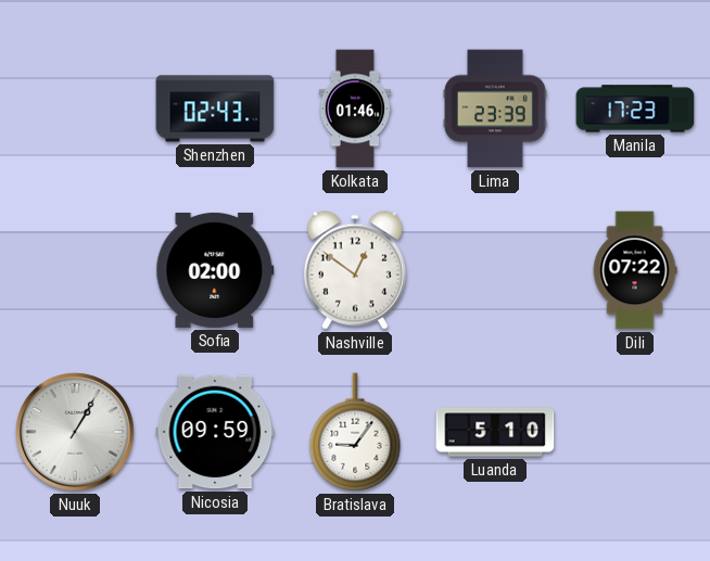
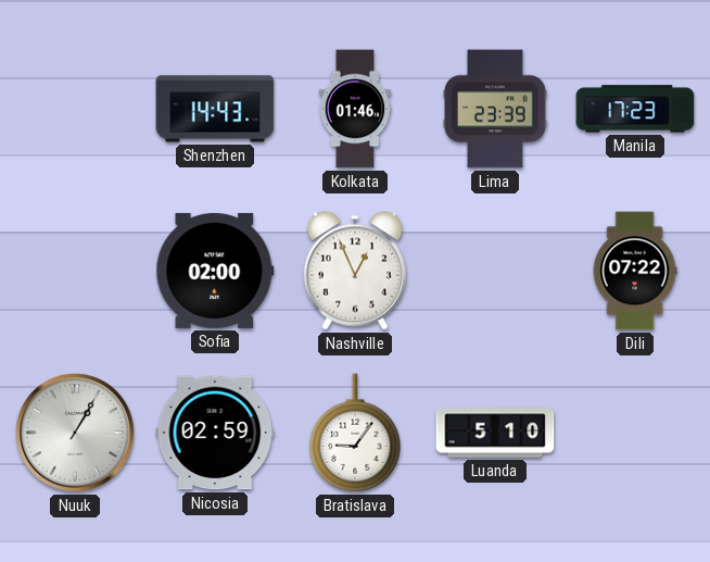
Shenzhen: 02:43 -> 14:43
Nashville: 12:51 -> 12:56
Nicosia: 09:59 -> 02:59
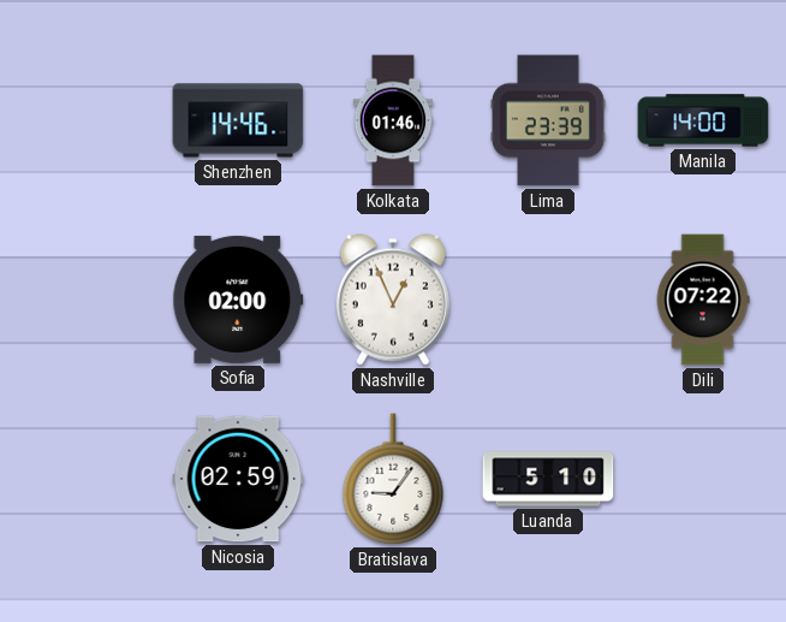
Shenzhen: 14:43 -> 14:46
Manila: 17:23 -> 14:00
Nuuk: 1:05 -> none
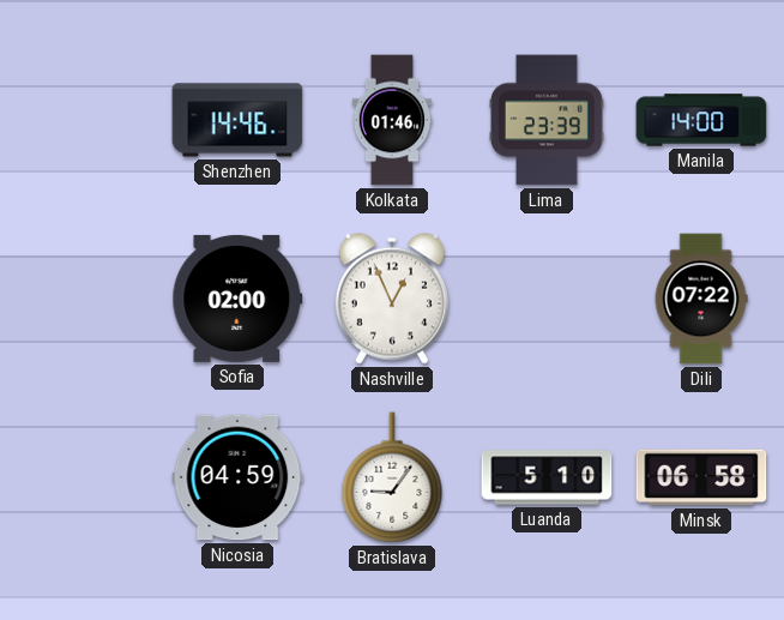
Nicosia: 02:59 -> 04:59
Minsk: none -> 06:58
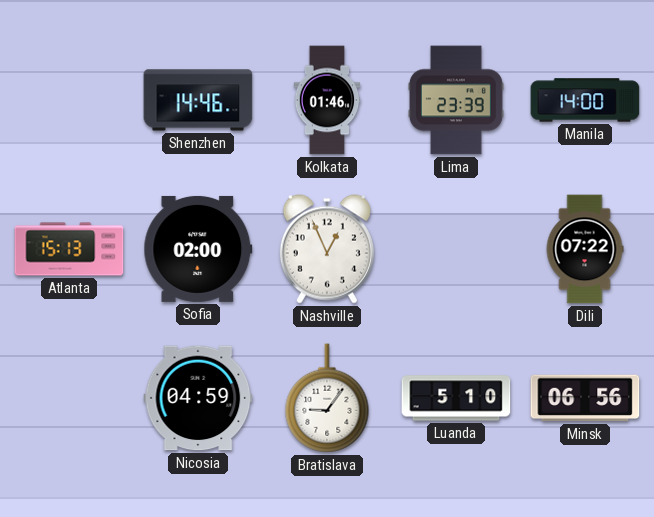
Atlanta: none -> 15:13
Minsk: 06:58 -> 06:56
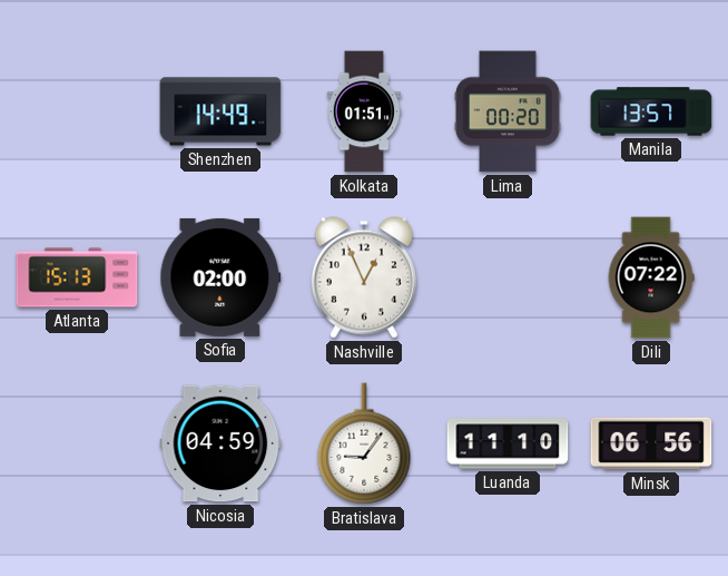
Shenzhen: 14:46 -> 14:49
Kolkata: 01:46 -> 01:51
Lima: 23:39 -> 00:20
Manila: 14:00 -> 13:57
Luanda: 5:10 -> 11:10
